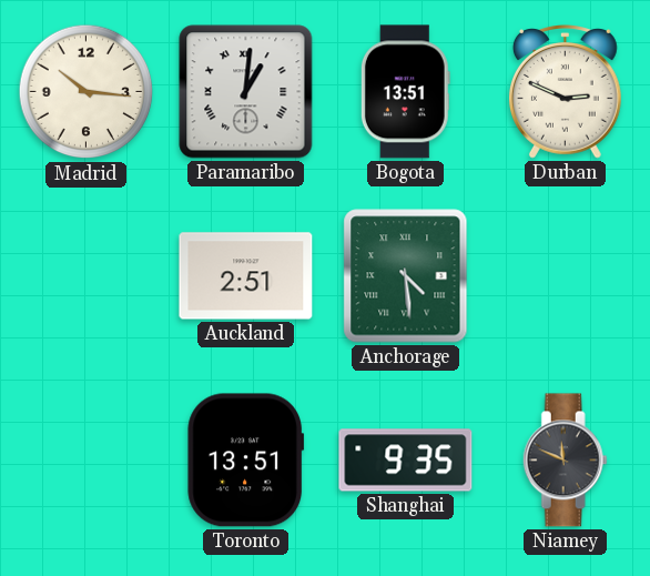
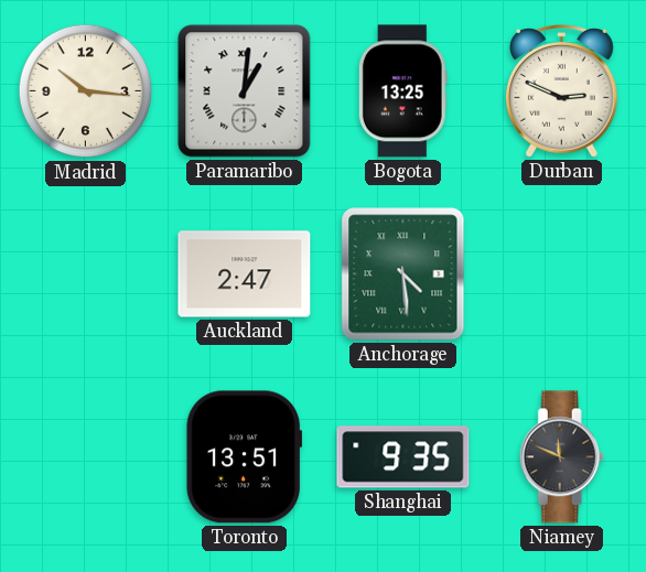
Bogota: 13:51 -> 13:25
Auckland: 2:51 -> 2:47
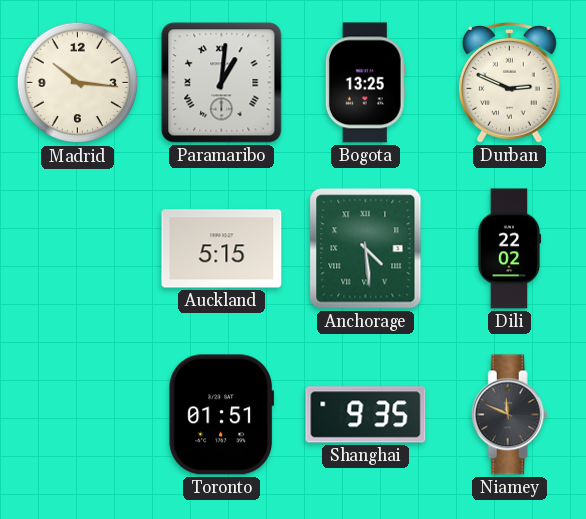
Auckland: 2:47 -> 5:15
Dili: none -> 22:02
Toronto: 13:51 -> 01:51
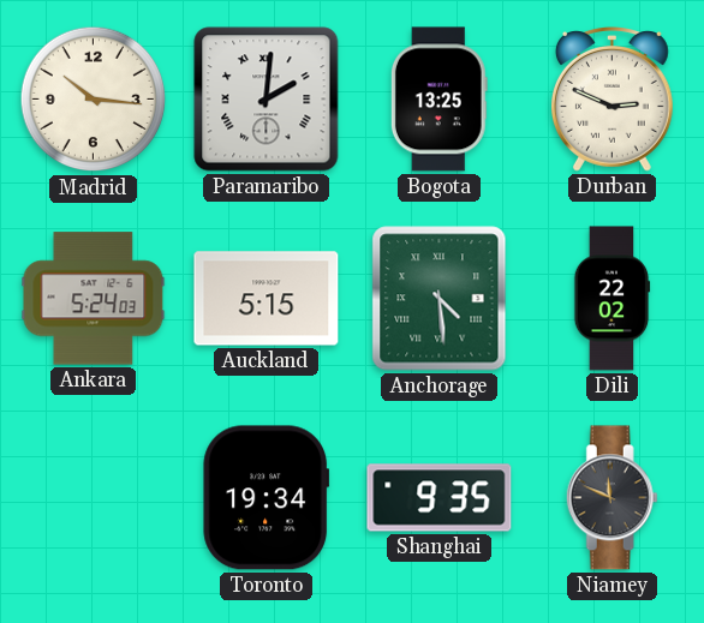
Paramaribo: 1:01 -> 2:01
Ankara: none -> 5:24
Toronto: 01:51 -> 19:34
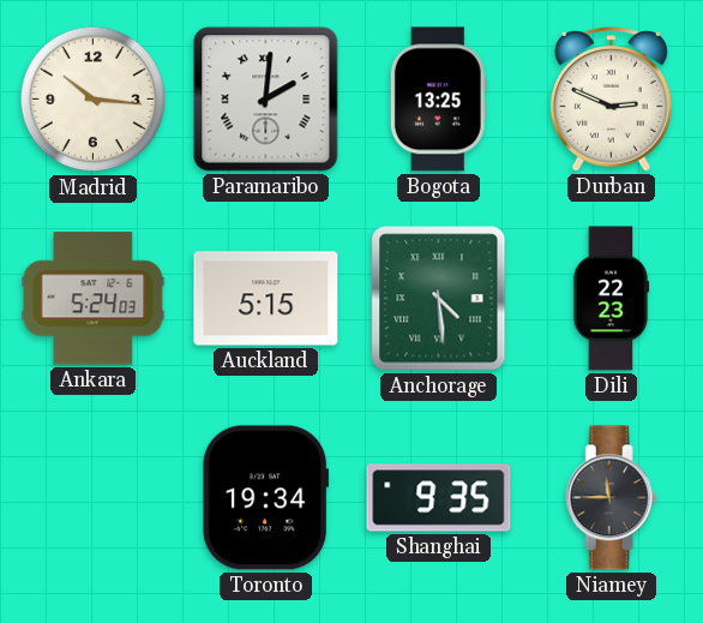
Dili: 22:02 -> 22:23
Niamey: 11:49 -> 11:45
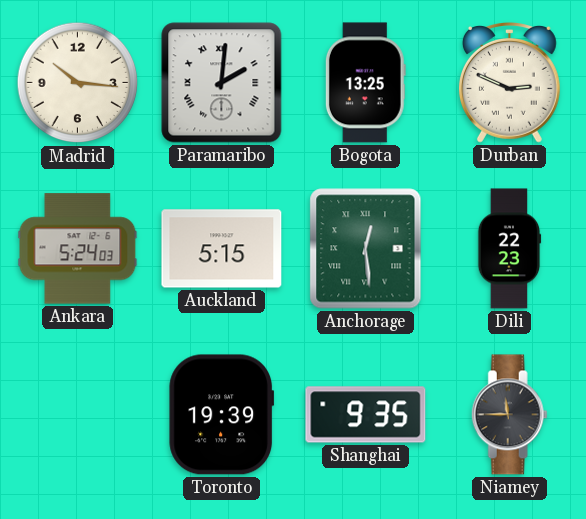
Anchorage: 4:29 -> 12:29
Toronto: 19:34 -> 19:39
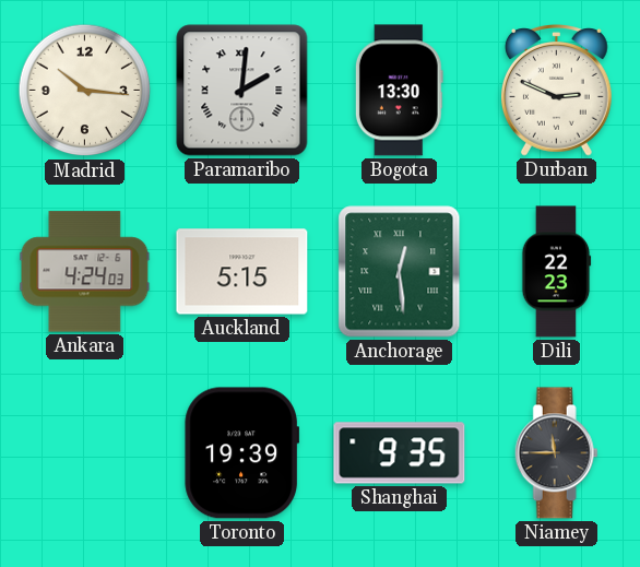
Bogota: 13:25 -> 13:30
Ankara: 5:24 -> 4:24
